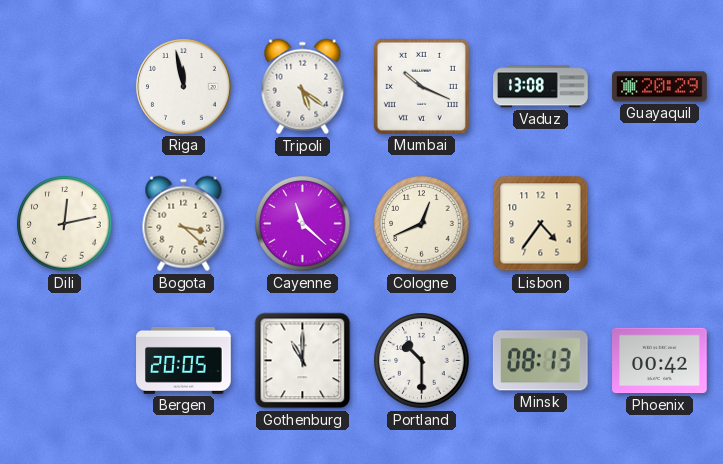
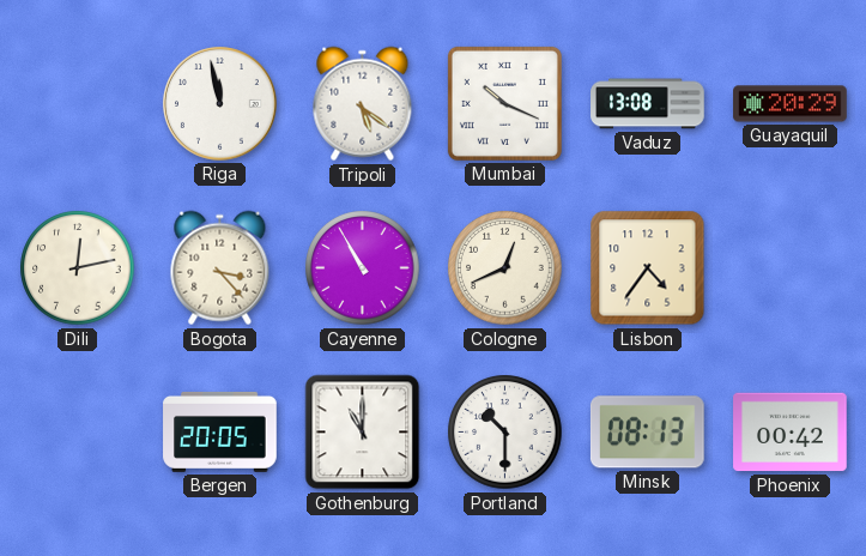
Bogota: 3:22 -> 3:23
Cayenne: 11:22 -> 10:55
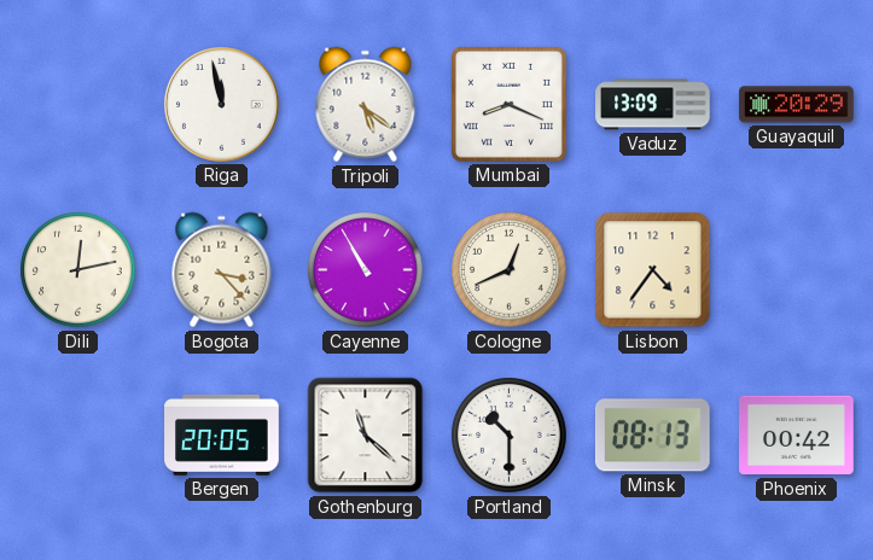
Mumbai: 10:19 -> 8:19
Vaduz: 13:08 -> 13:09
Gothenburg: 11:00 -> 11:22
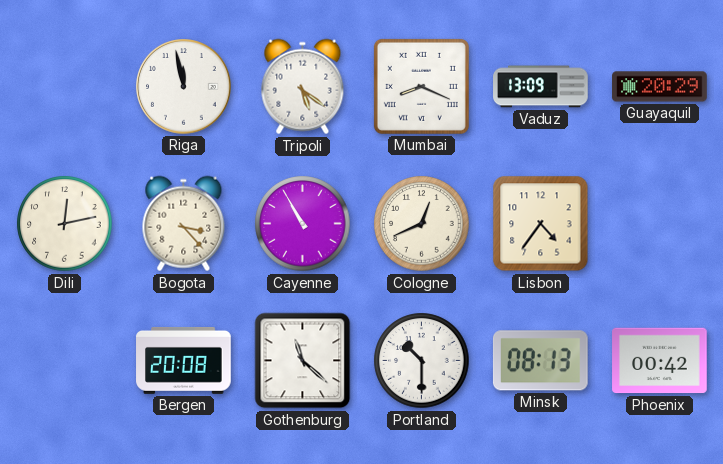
Bergen: 20:05 -> 20:08
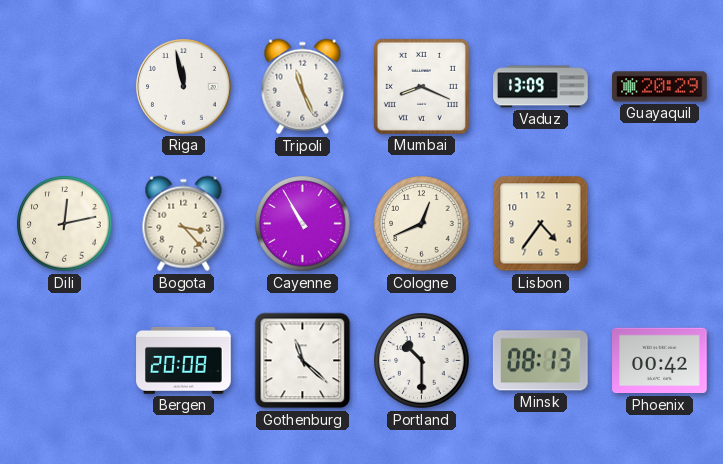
Tripoli: 5:21 -> 11:26
